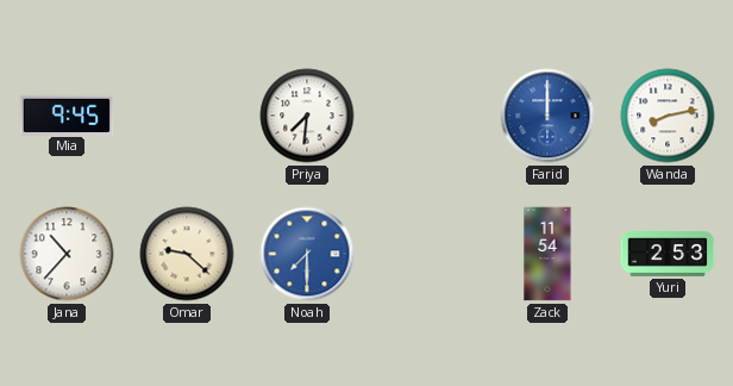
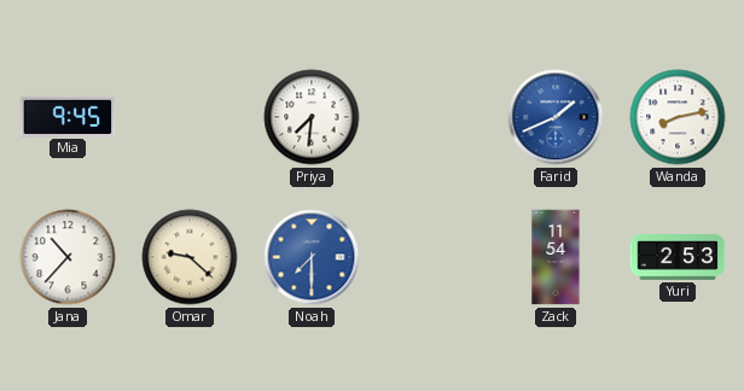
Farid: 12:00 -> 1:41
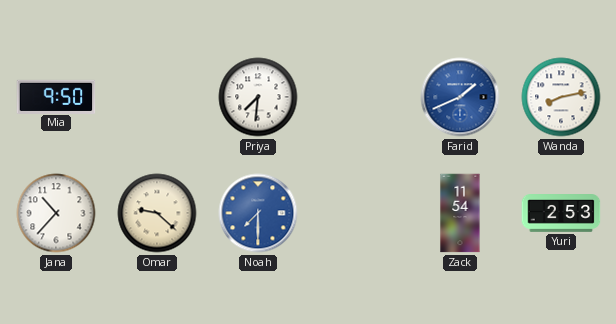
Mia: 9:45 -> 9:50
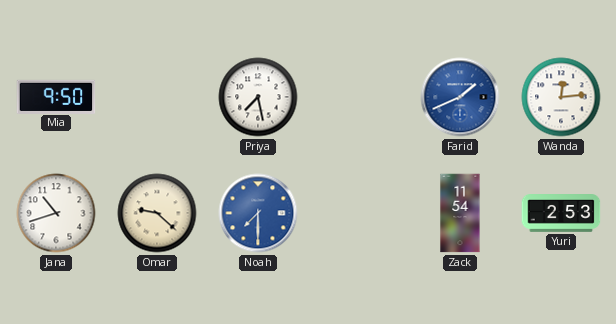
Priya: 7:31 -> 7:28
Wanda: 8:13 -> 12:14
Jana: 10:37 -> 10:42
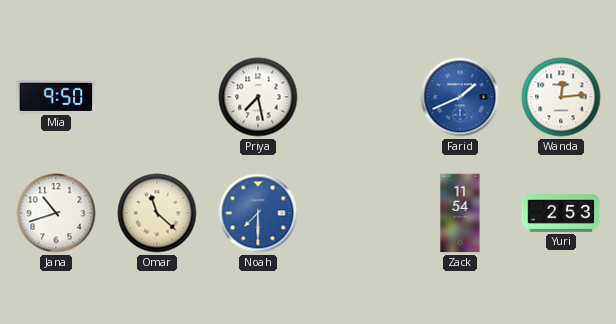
Omar: 9:22 -> 11:22
